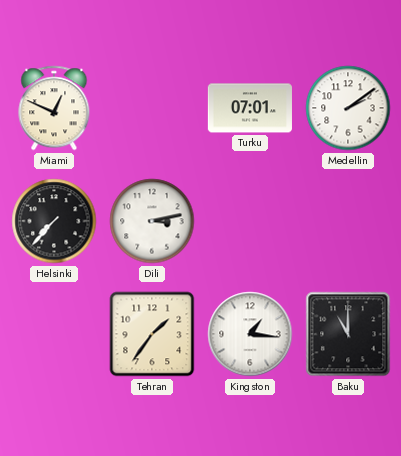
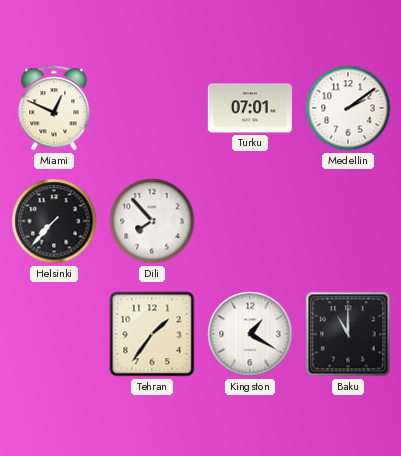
Dili: 3:13 -> 7:53
Kingston: 1:16 -> 1:20
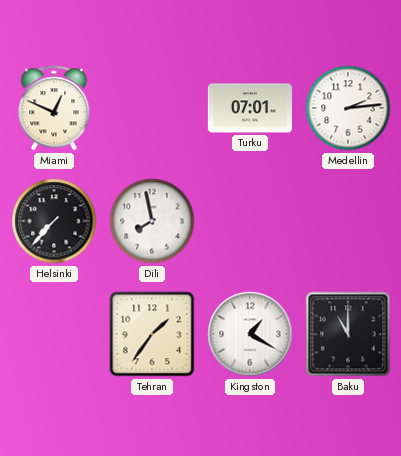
Medellin: 2:09 -> 2:14
Dili: 7:53 -> 7:58
